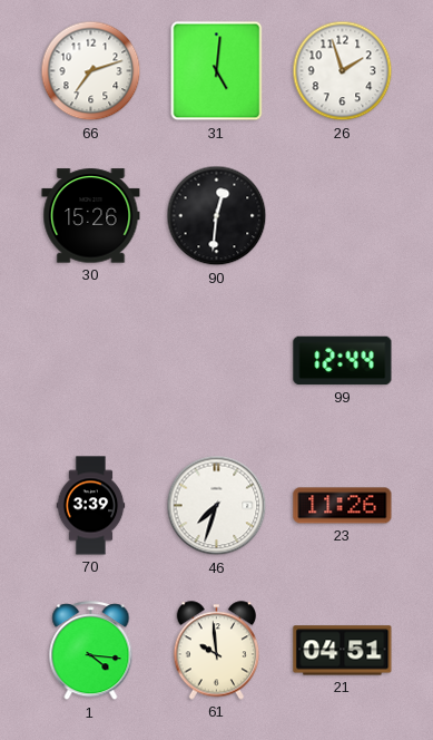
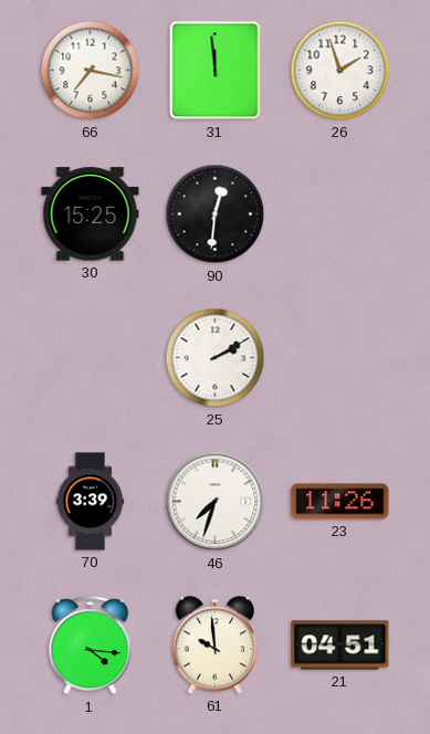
66: 7:12 -> 7:17
31: 5:01 -> 11:59
30: 15:26 -> 15:25
25: none -> 2:10
99: 12:44 -> none
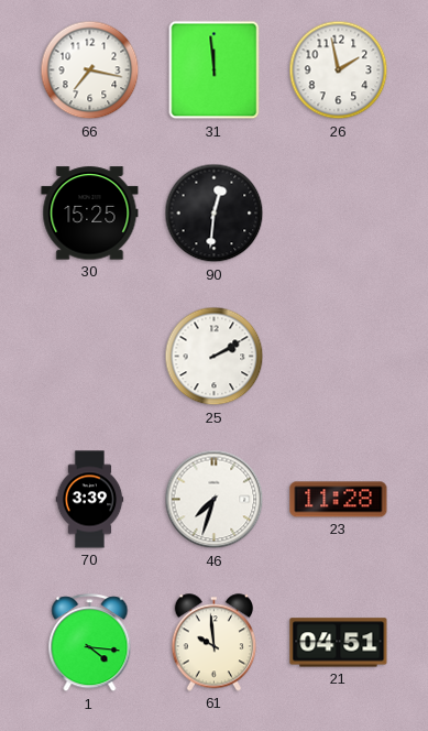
26: 1:57 -> 1:58
23: 11:26 -> 11:28
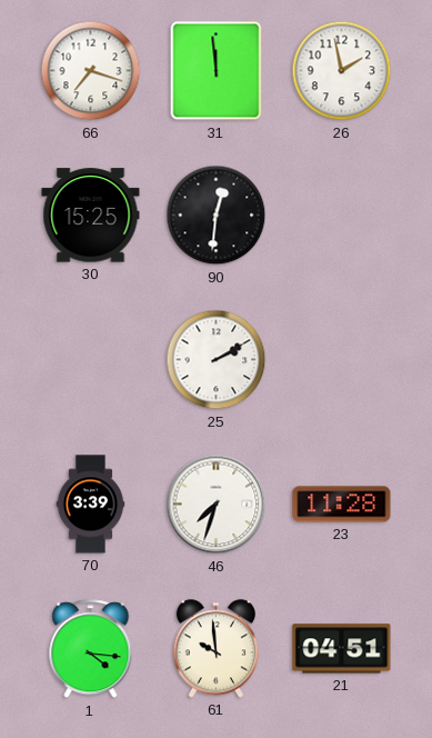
66: 7:17 -> 7:18
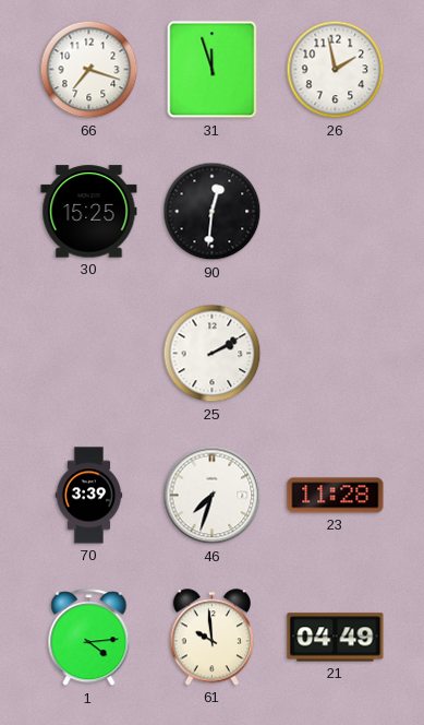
31: 11:59 -> 11:57
1: 4:16 -> 4:14
21: 04:51 -> 04:49
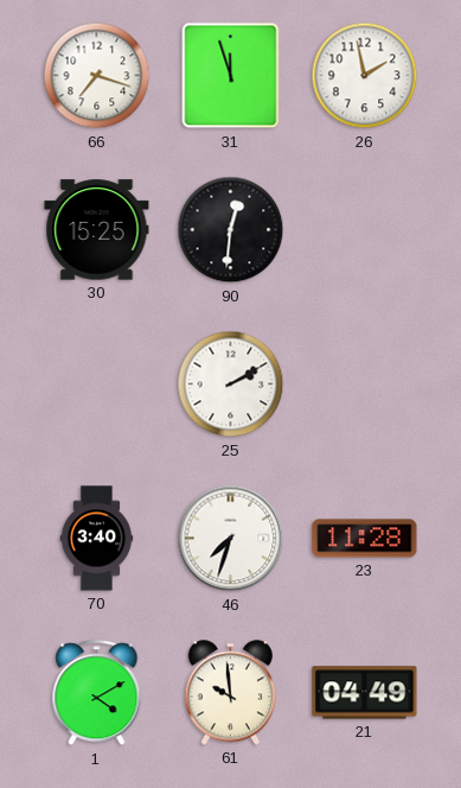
70: 3:39 -> 3:40
1: 4:14 -> 4:10
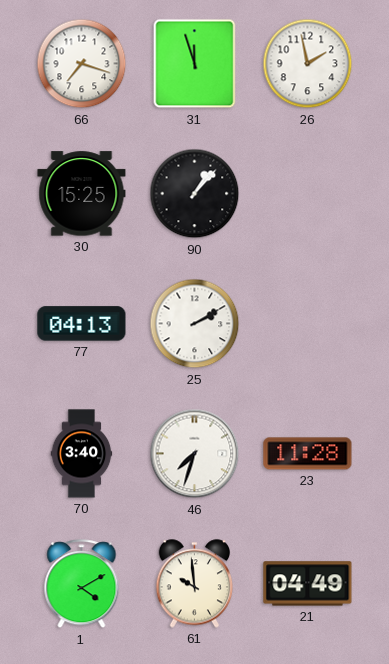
90: 12:31 -> 1:07
77: none -> 04:13
